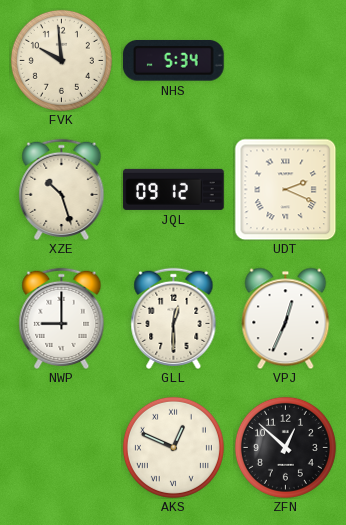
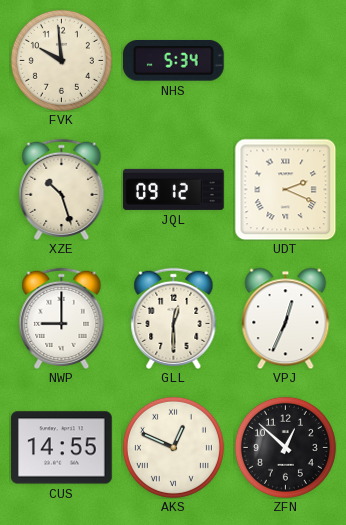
CUS: none -> 14:55
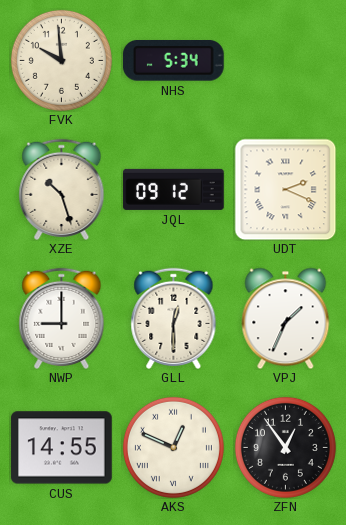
VPJ: 12:34 -> 1:34
ZFN: 12:52 -> 12:54
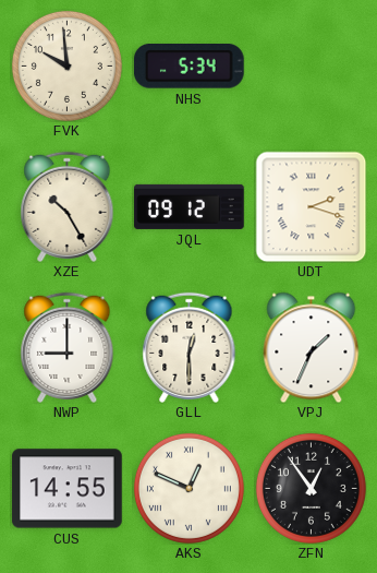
XZE: 10:27 -> 10:25
UDT: 2:19 -> 2:18
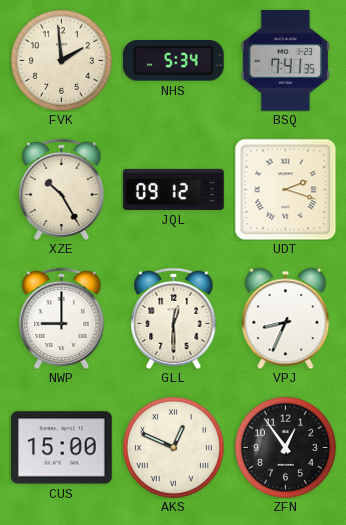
FVK: 9:59 -> 1:59
BSQ: none -> 7:41
VPJ: 1:34 -> 8:34
CUS: 14:55 -> 15:00
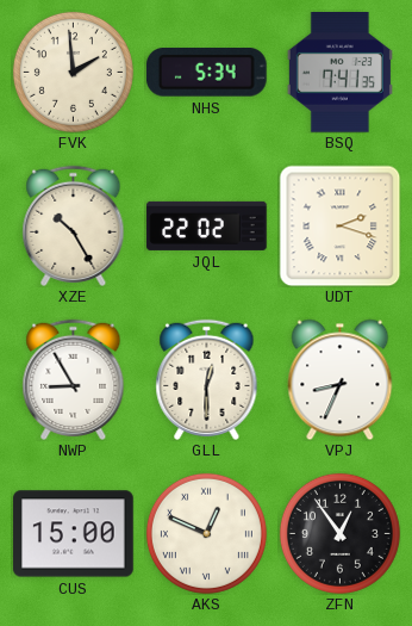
JQL: 09:12 -> 22:02
NWP: 9:00 -> 8:55
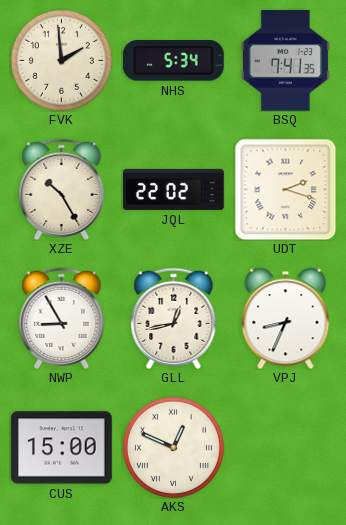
GLL: 12:30 -> 12:43
ZFN: 12:54 -> none
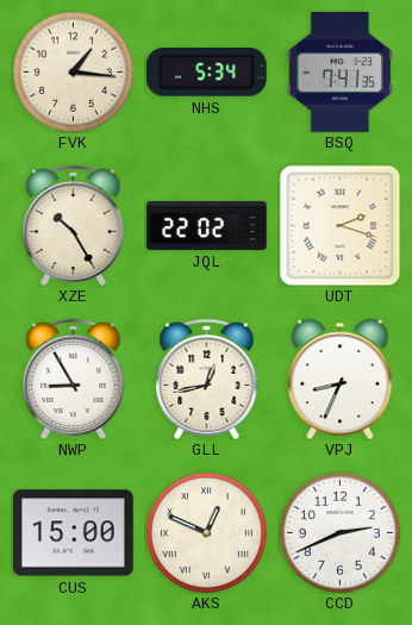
FVK: 1:59 -> 1:16
CCD: none -> 2:41
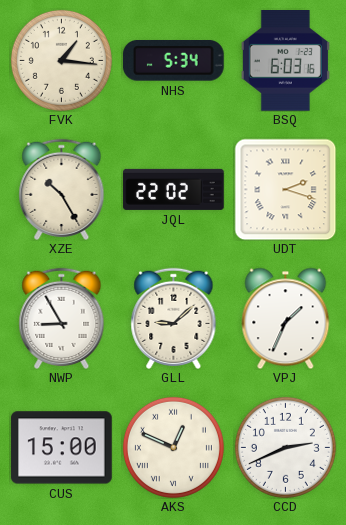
BSQ: 7:41 -> 6:03
GLL: 12:43 -> 9:08
VPJ: 8:34 -> 1:34
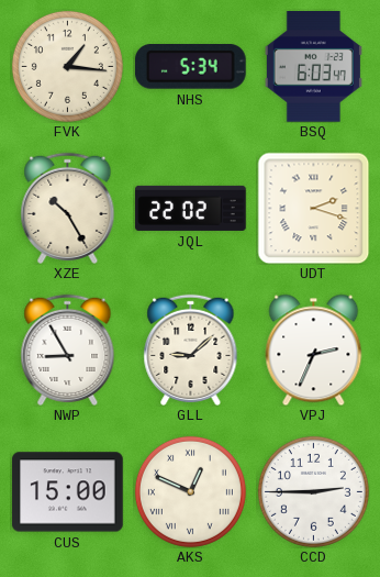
BSQ: 6:03:16 -> 6:03:47
VPJ: 1:34 -> 2:34
CCD: 2:41 -> 2:45
